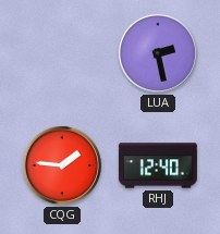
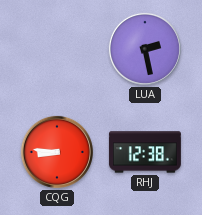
CQG: 1:46 -> 8:46
RHJ: 12:40 -> 12:38
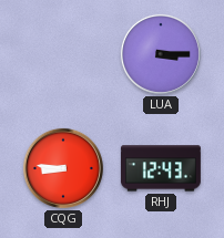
LUA: 2:28 -> 3:15
RHJ: 12:38 -> 12:43
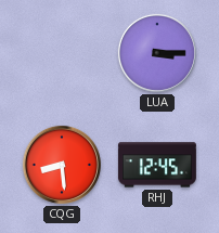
CQG: 8:46 -> 8:29
RHJ: 12:43 -> 12:45
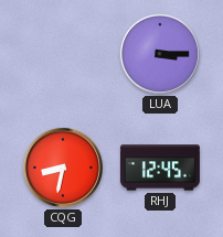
CQG: 8:29 -> 8:32
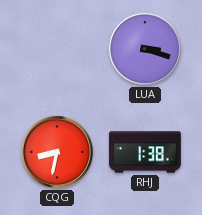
LUA: 3:15 -> 3:18
RHJ: 12:45 -> 1:38
